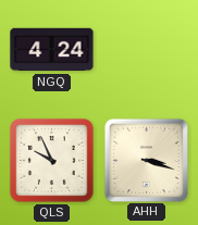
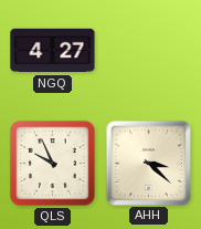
NGQ: 4:24 -> 4:27
AHH: 3:18 -> 3:22
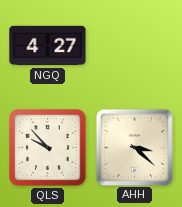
QLS: 9:56 -> 9:53
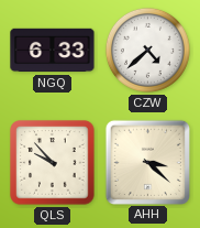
NGQ: 4:27 -> 6:33
CZW: none -> 4:38
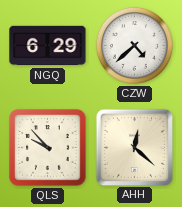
NGQ: 6:33 -> 6:29
AHH: 3:22 -> 12:22
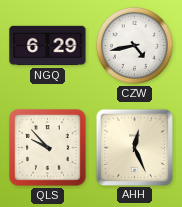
CZW: 4:38 -> 4:43
AHH: 12:22 -> 12:26
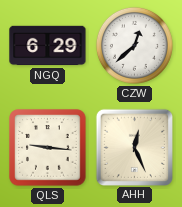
CZW: 4:43 -> 12:38
QLS: 9:53 -> 9:16
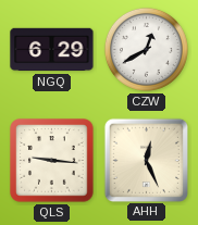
CZW: 12:38 -> 12:40
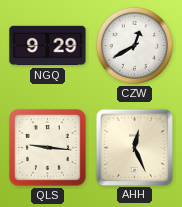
NGQ: 6:29 -> 9:29
